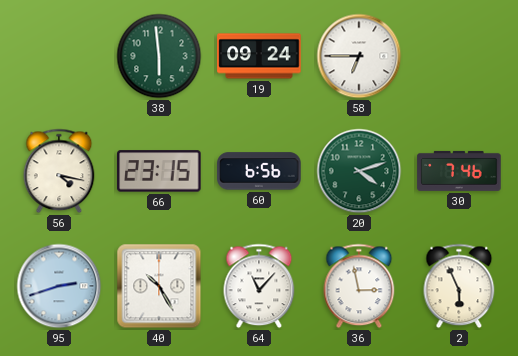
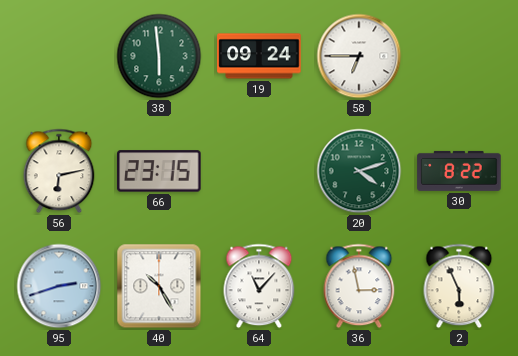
56: 4:17 -> 6:13
60: 6:56 -> none
30: 7:46 -> 8:22
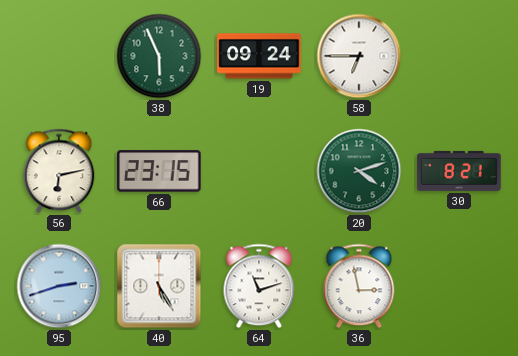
38: 5:59 -> 5:56
30: 8:22 -> 8:21
40: 10:25 -> 5:25
64: 11:07 -> 11:12
2: 5:56 -> none
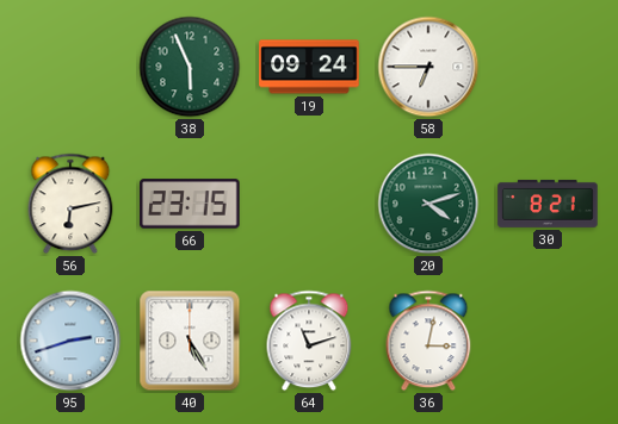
36: 2:58 -> 3:02
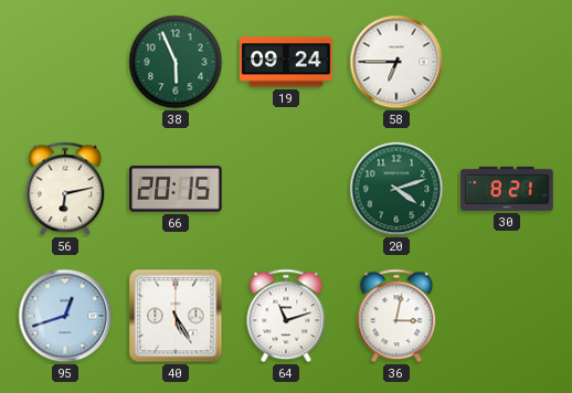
66: 23:15 -> 20:15
95: 2:42 -> 12:42
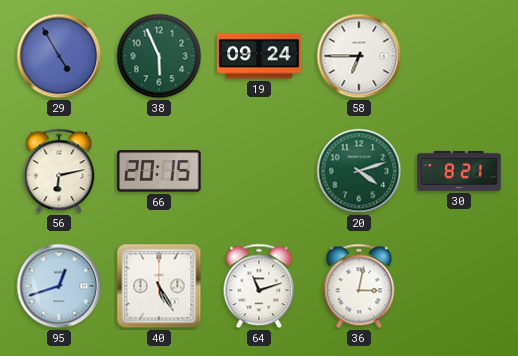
29: none -> 4:55
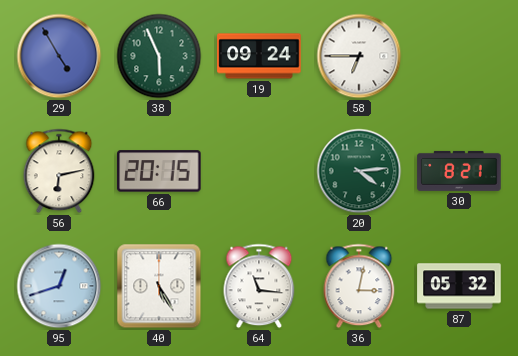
20: 4:12 -> 4:14
64: 11:12 -> 11:16
87: none -> 05:32
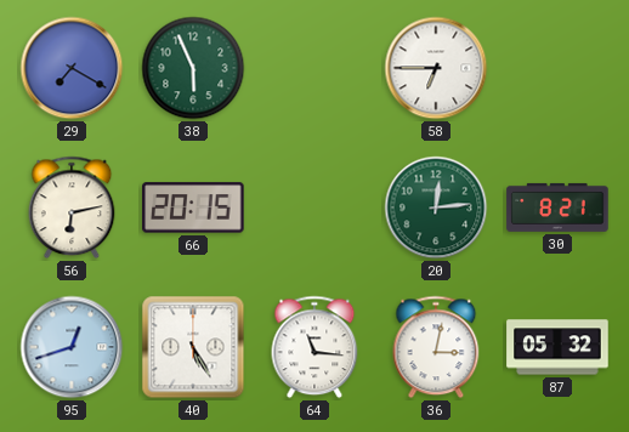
29: 4:55 -> 7:20
19: 09:24 -> none
20: 4:14 -> 12:14
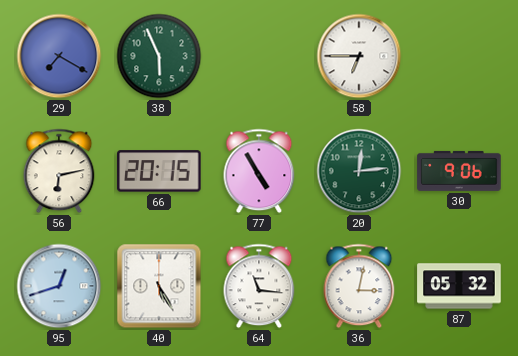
77: none -> 4:55
30: 8:21 -> 9:06
